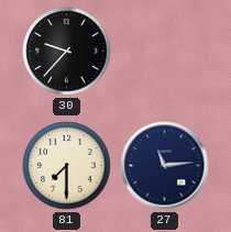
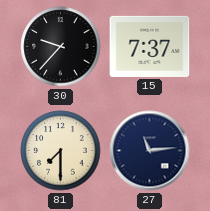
15: none -> 7:37
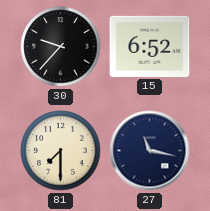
15: 7:37 -> 6:52
27: 11:14 -> 11:17
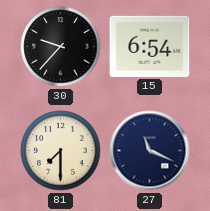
15: 6:52 -> 6:54
27: 11:17 -> 11:19
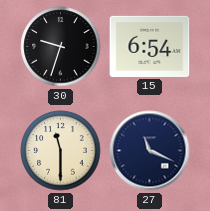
30: 9:37 -> 9:33
81: 7:30 -> 11:30
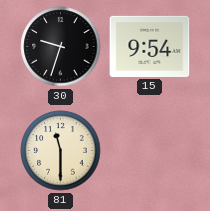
15: 6:54 -> 9:54
27: 11:19 -> none
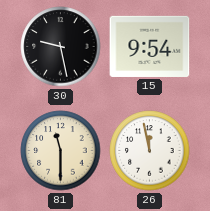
30: 9:33 -> 9:28
26: none -> 11:58
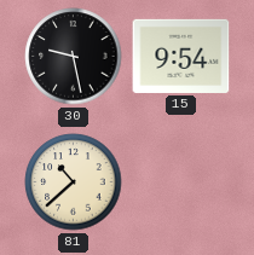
81: 11:30 -> 10:38
26: 11:58 -> none
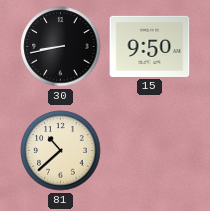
30: 9:28 -> 8:43
15: 9:54 -> 9:50
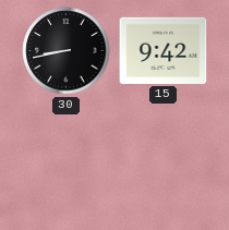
15: 9:50 -> 9:42
81: 10:38 -> none
